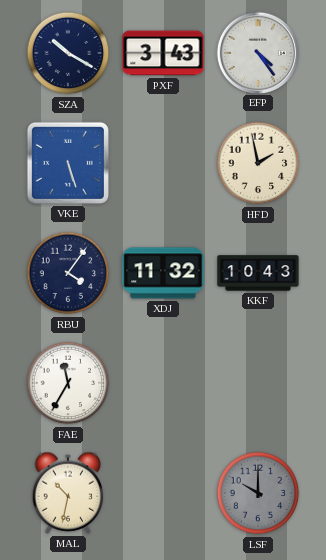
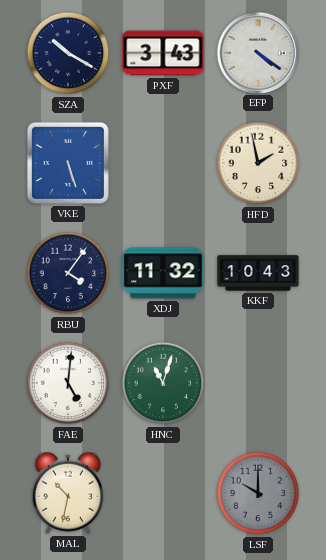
EFP: 4:24 -> 4:21
FAE: 11:35 -> 5:01
HNC: none -> 11:03
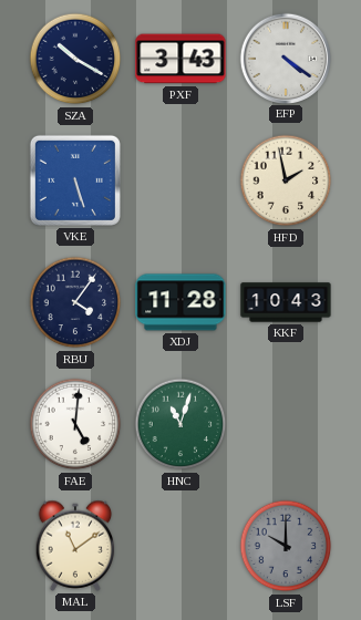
XDJ: 11:32 -> 11:28
MAL: 10:32 -> 11:09
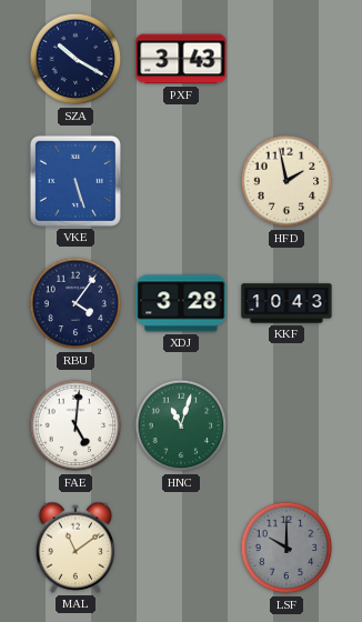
EFP: 4:21 -> none
XDJ: 11:28 -> 3:28
